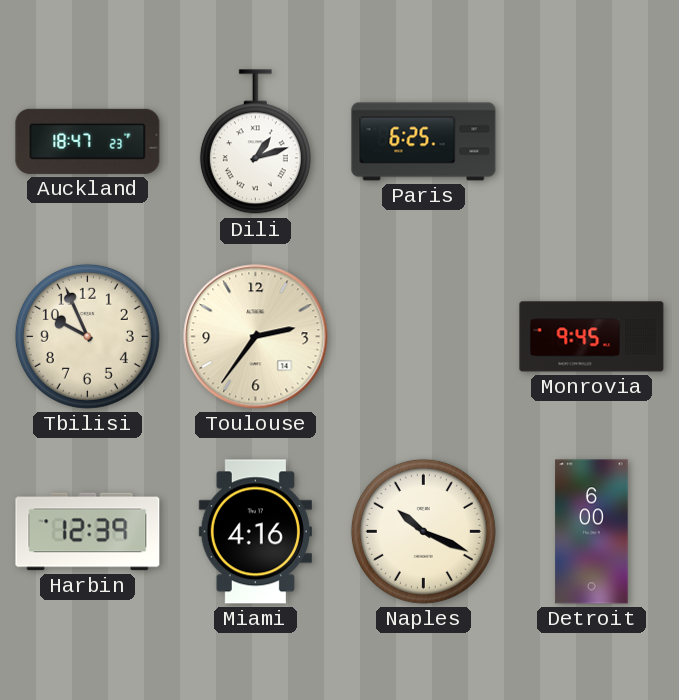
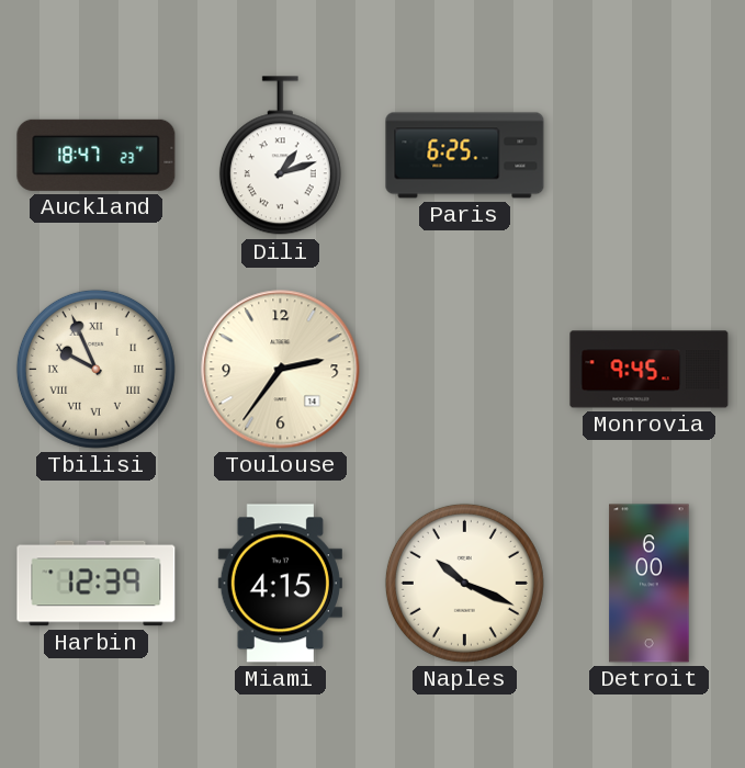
Tbilisi numerals: Arabic -> Roman
Miami: 4:16 -> 4:15
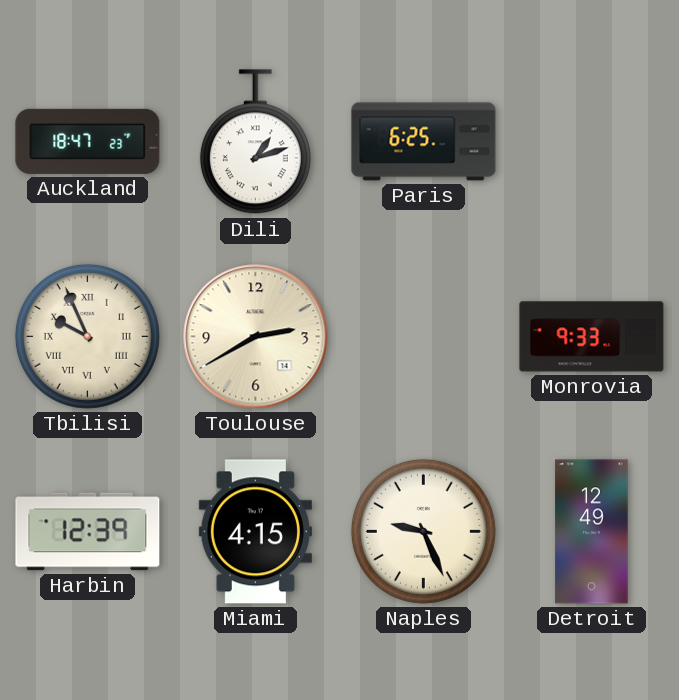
Toulouse: 2:36 -> 2:40
Monrovia: 9:45 -> 9:33
Naples: 10:19 -> 9:26
Detroit: 6:00 -> 12:49
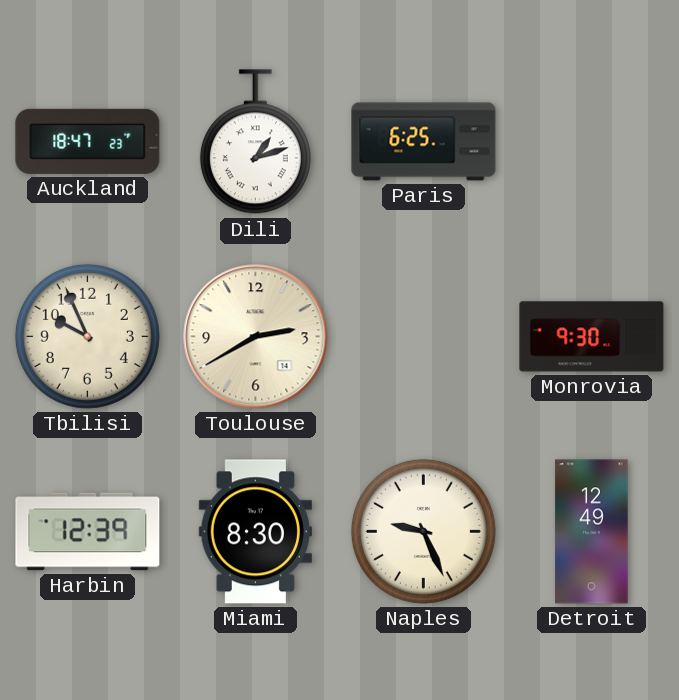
Tbilisi numerals: Roman -> Arabic
Monrovia: 9:33 -> 9:30
Miami: 4:15 -> 8:30
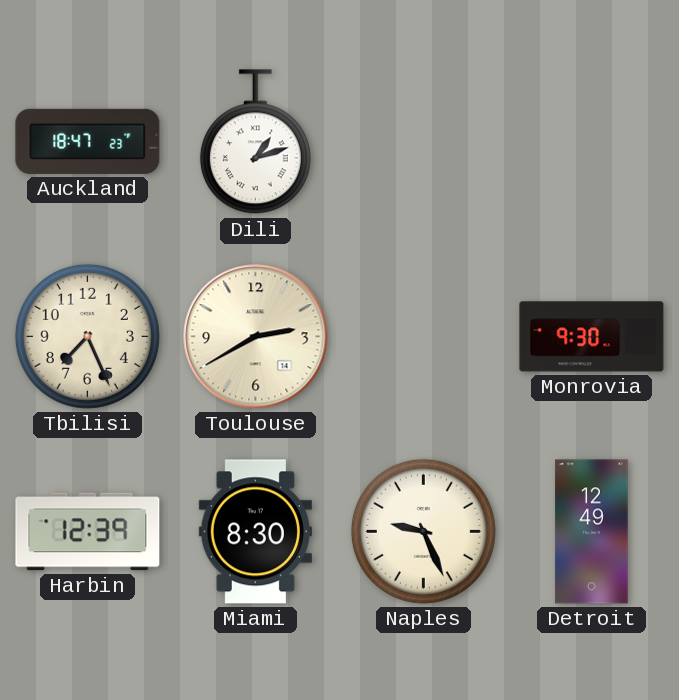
Paris: 6:25 -> none
Tbilisi: 9:56 -> 7:26
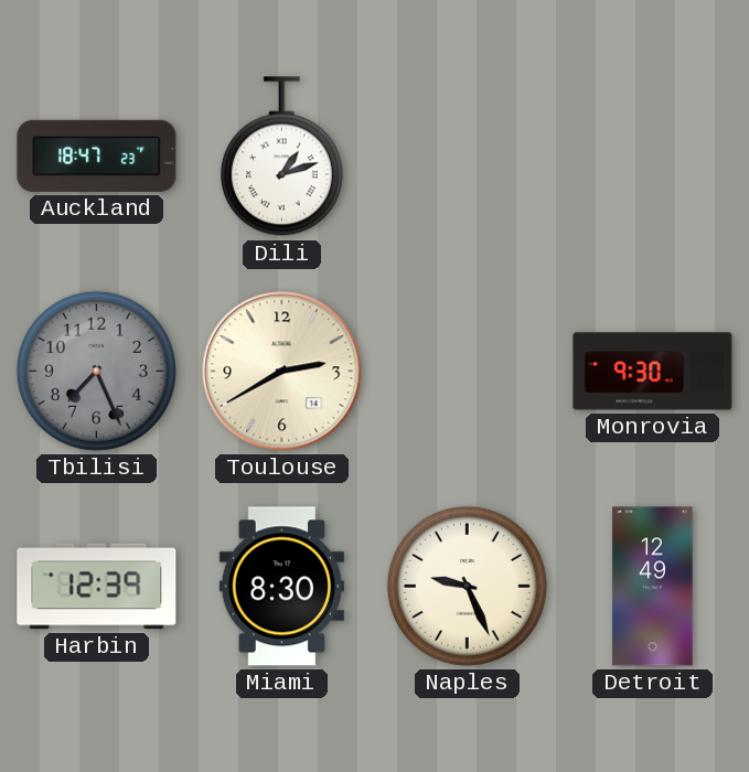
Tbilisi dial: cream -> grey
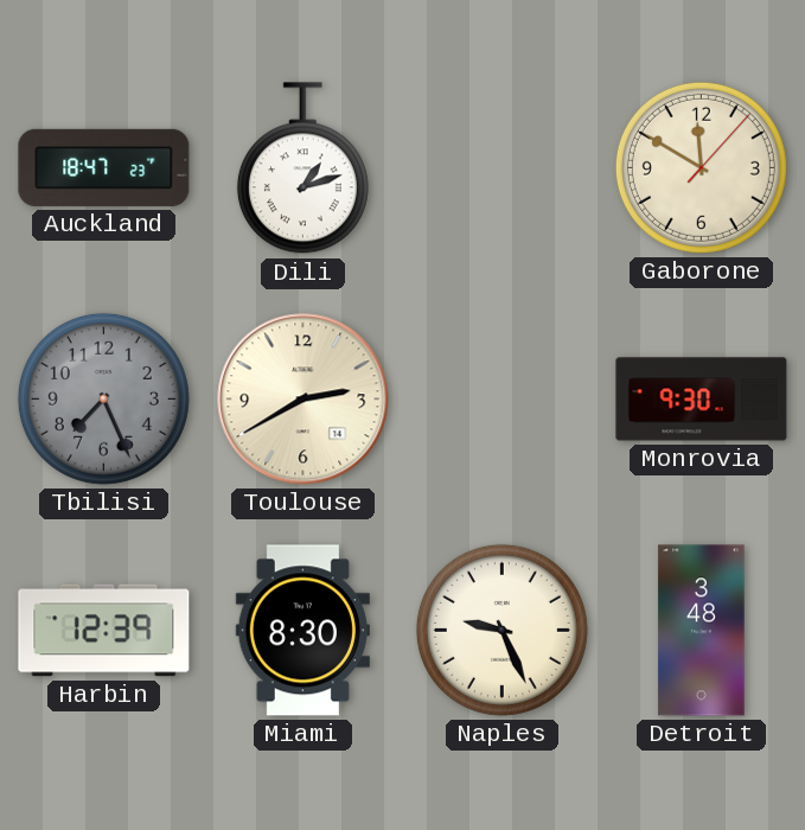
Gaborone: none -> 11:50
Detroit: 12:49 -> 3:48
